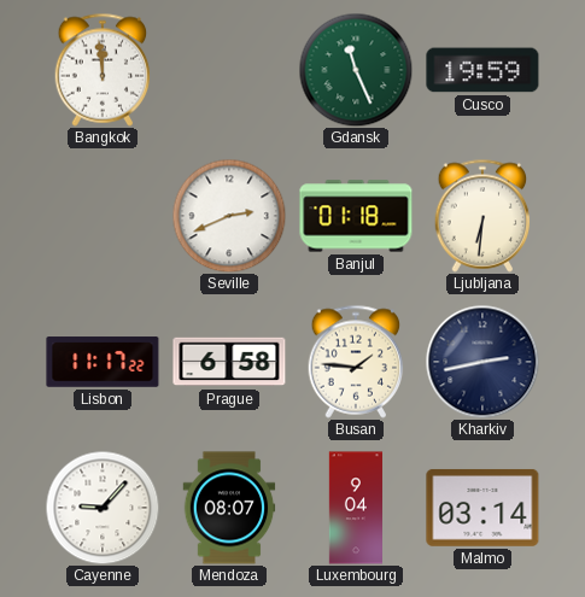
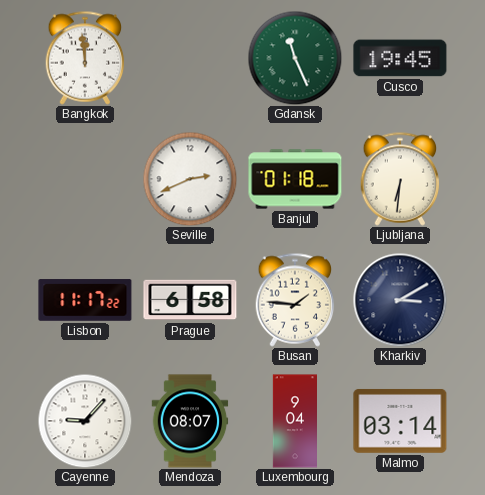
Cusco: 19:59 -> 19:45
Kharkiv: 2:43 -> 3:10
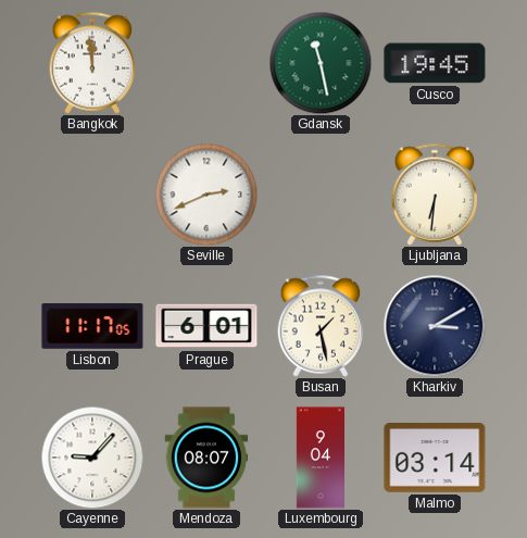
Gdansk: 11:26 -> 11:28
Banjul: 01:18 -> none
Lisbon: 11:17:22 -> 11:17:05
Prague: 6:58 -> 6:01
Busan: 1:46 -> 1:28
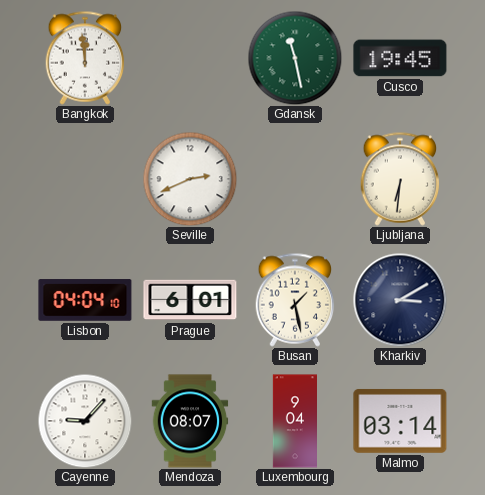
Lisbon: 11:17 -> 04:04
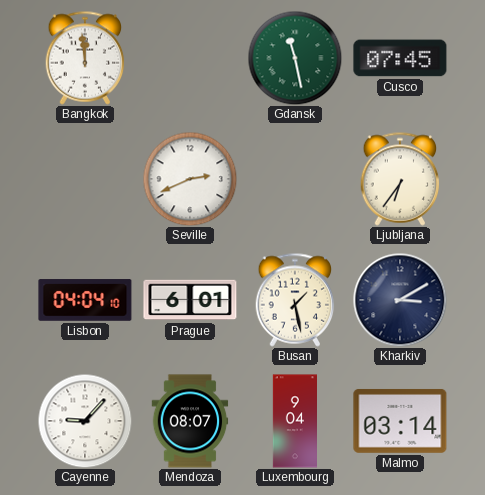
Cusco: 19:45 -> 07:45
Ljubljana: 6:31 -> 6:36
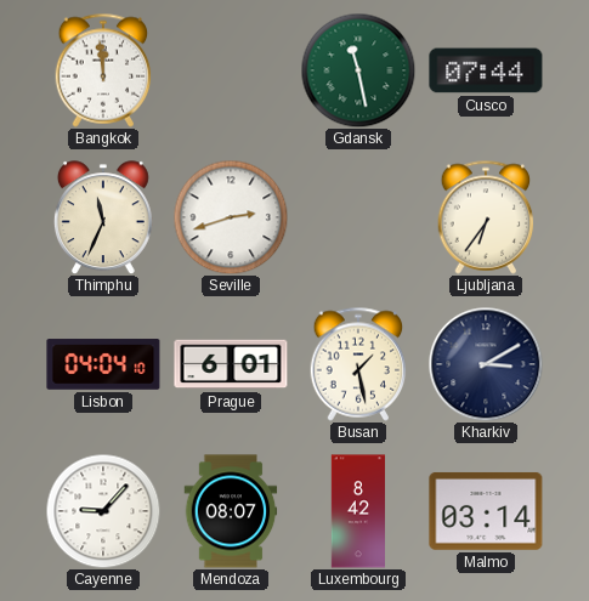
Cusco: 07:45 -> 07:44
Thimphu: none -> 11:34
Seville: 2:41 -> 2:42
Luxembourg: 9:04 -> 8:42
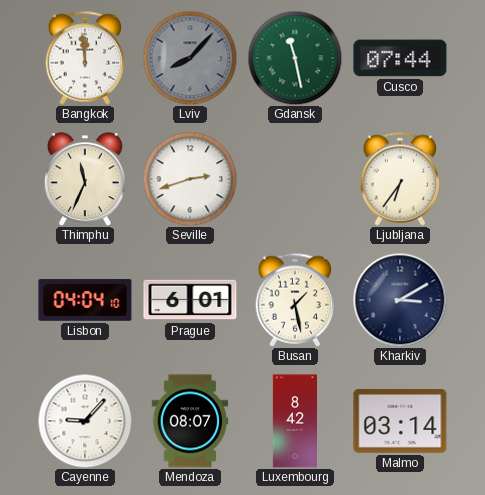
Lviv: none -> 8:07
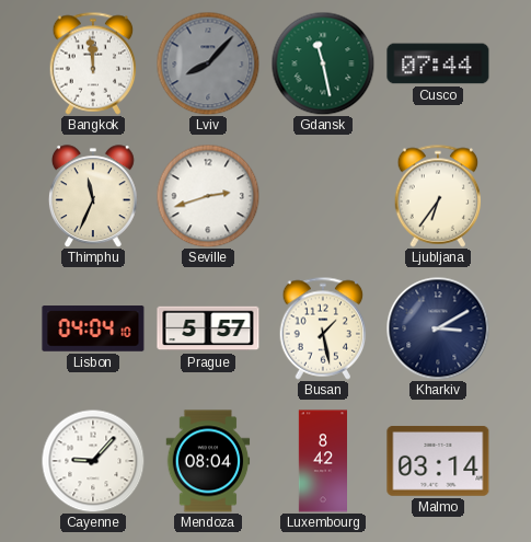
Prague: 6:01 -> 5:57
Mendoza: 08:07 -> 08:04
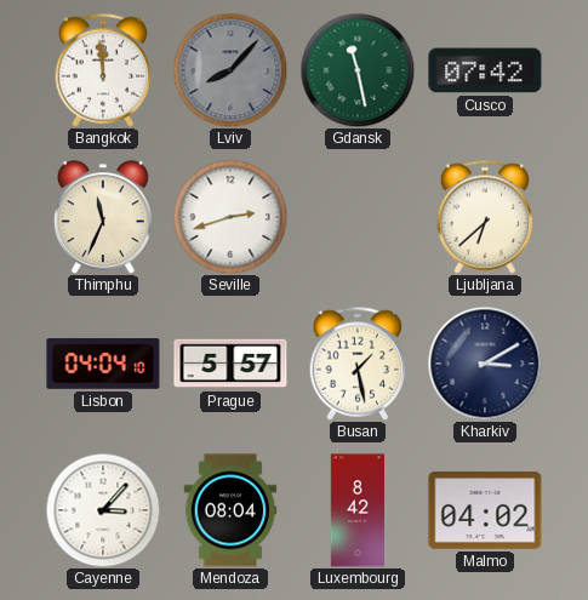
Cusco: 07:44 -> 07:42
Ljubljana: 6:36 -> 6:38
Cayenne: 9:07 -> 3:07
Malmo: 03:14 -> 04:02
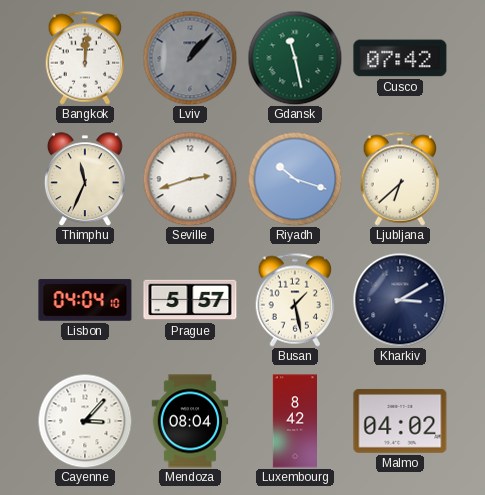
Bangkok: 11:59 -> 12:01
Lviv: 8:07 -> 1:07
Riyadh: none -> 10:18
